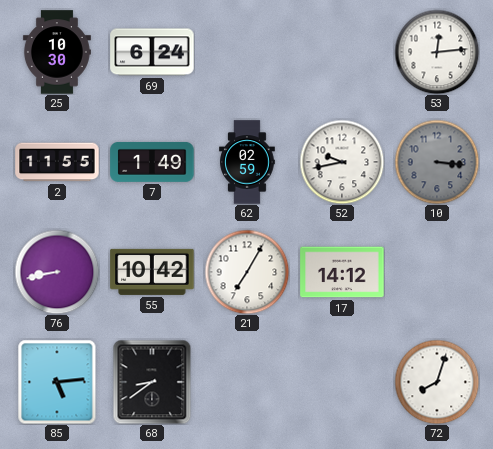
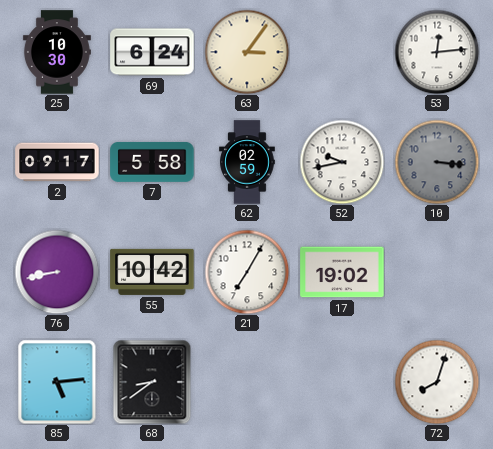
63: none -> 3:06
2: 11:55 -> 09:17
7: 1:49 -> 5:58
17: 14:12 -> 19:02
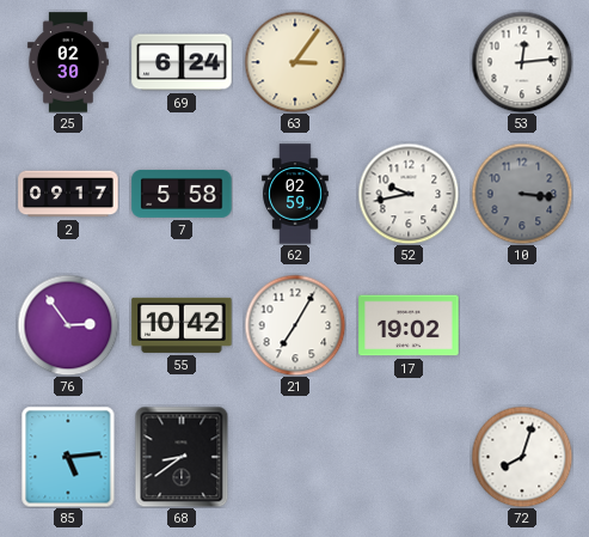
25: 10:30 -> 02:30
76: 8:43 -> 2:54
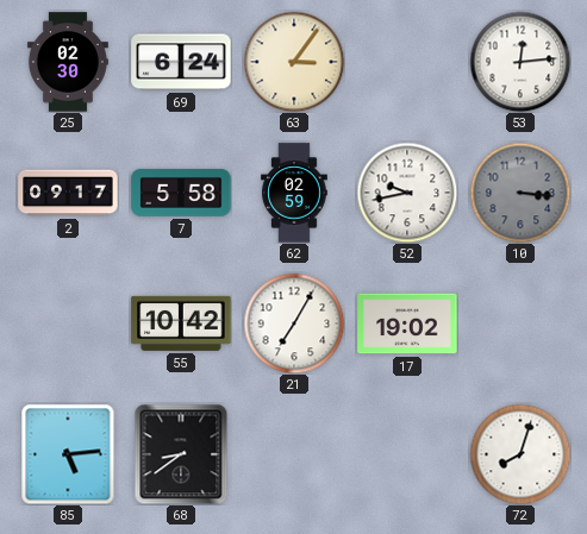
76: 2:54 -> none
